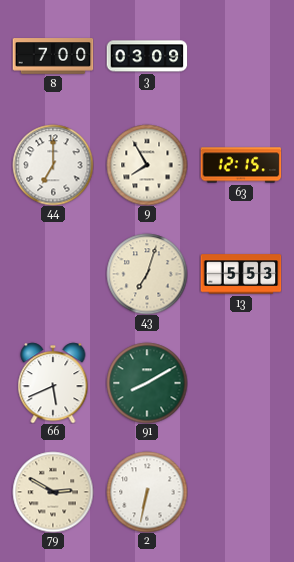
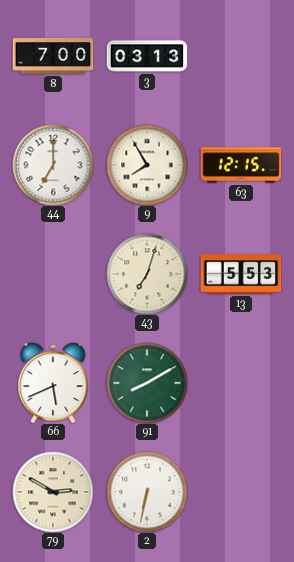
3: 03:09 -> 03:13
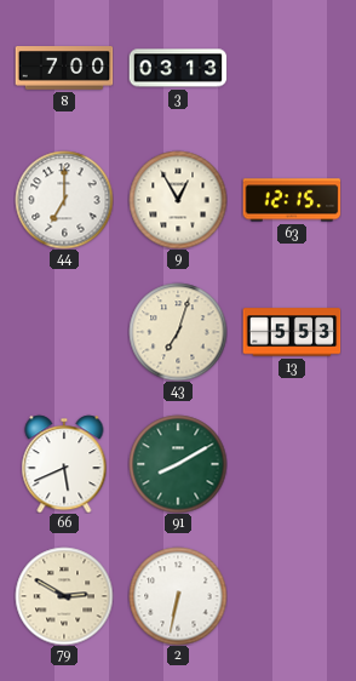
9: 7:55 -> 12:55
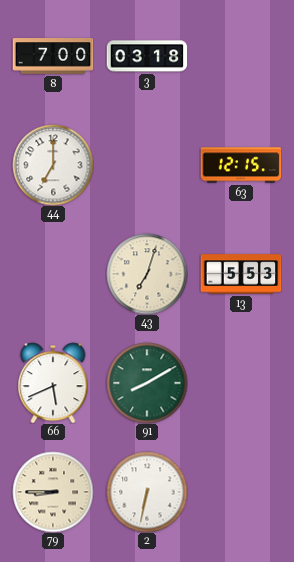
3: 03:13 -> 03:18
9: 12:55 -> none
79: 2:50 -> 8:45
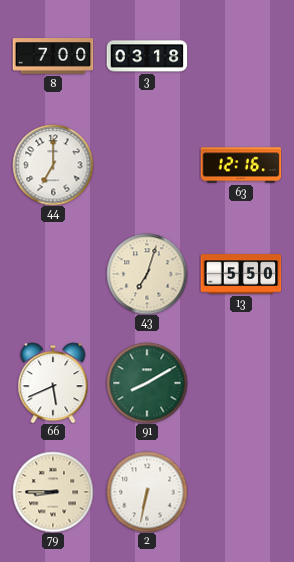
63: 12:15 -> 12:16
13: 5:53 -> 5:50
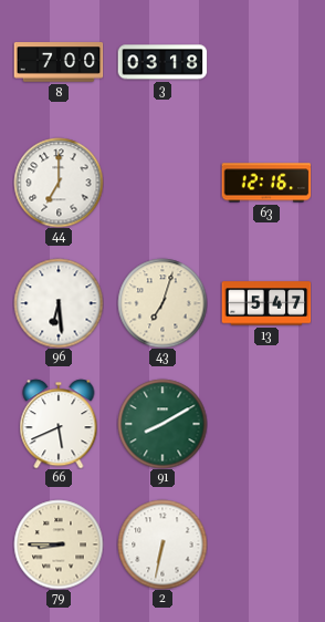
96: none -> 6:29
13: 5:50 -> 5:47
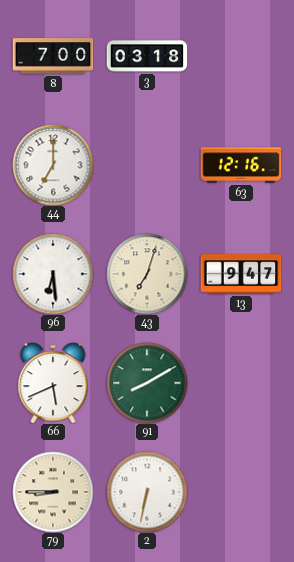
13: 5:47 -> 9:47
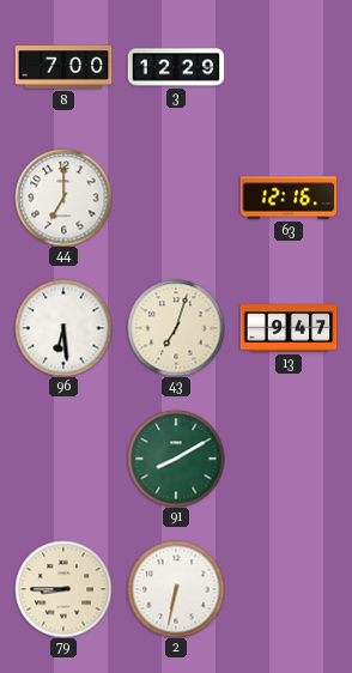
3: 03:18 -> 12:29
66: 5:41 -> none
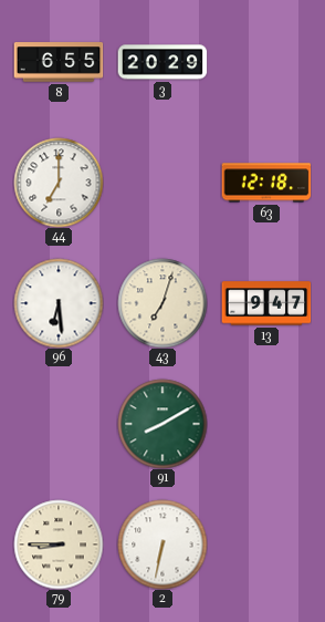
8: 7:00 -> 6:55
3: 12:29 -> 20:29
63: 12:16 -> 12:18
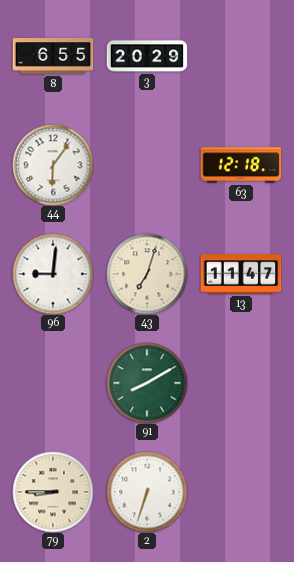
44: 7:00 -> 6:06
96: 6:29 -> 9:01
13: 9:47 -> 11:47
2: 6:32 -> 6:33
